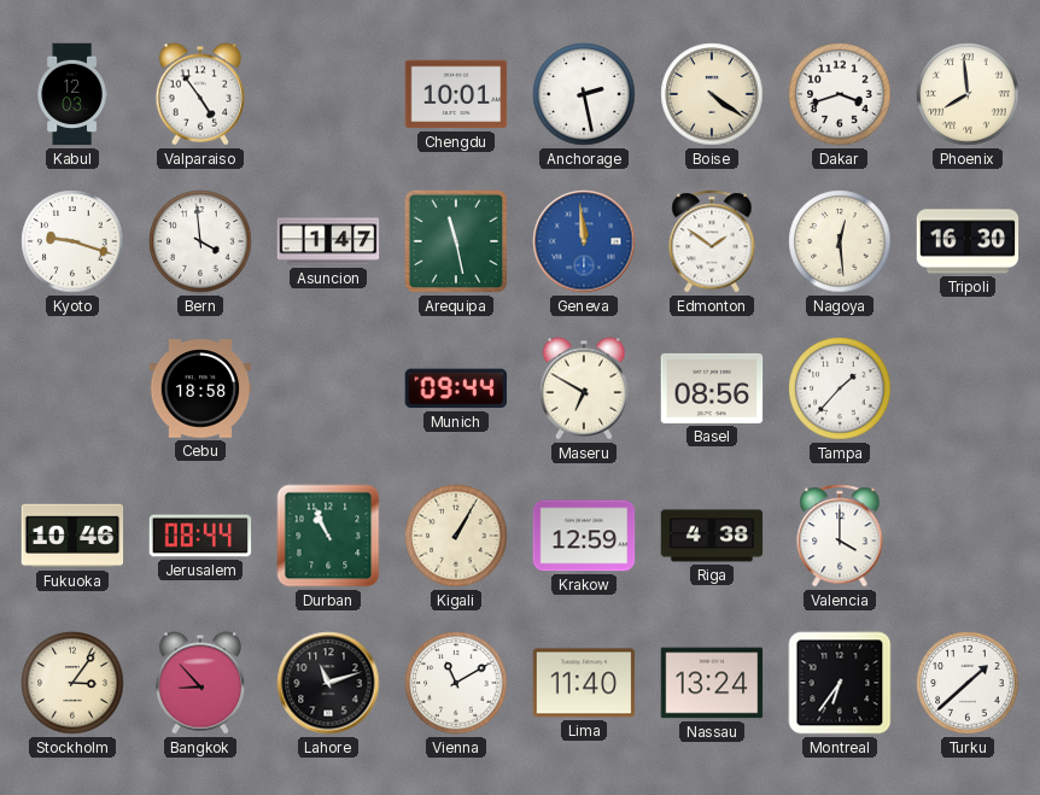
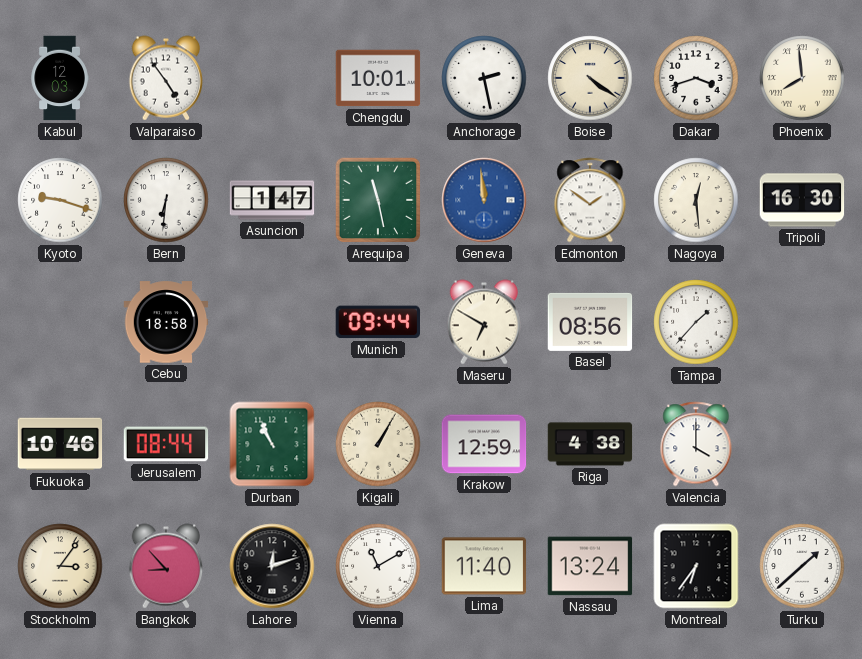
Bern: 3:59 -> 6:31
Lahore: 11:12 -> 12:12
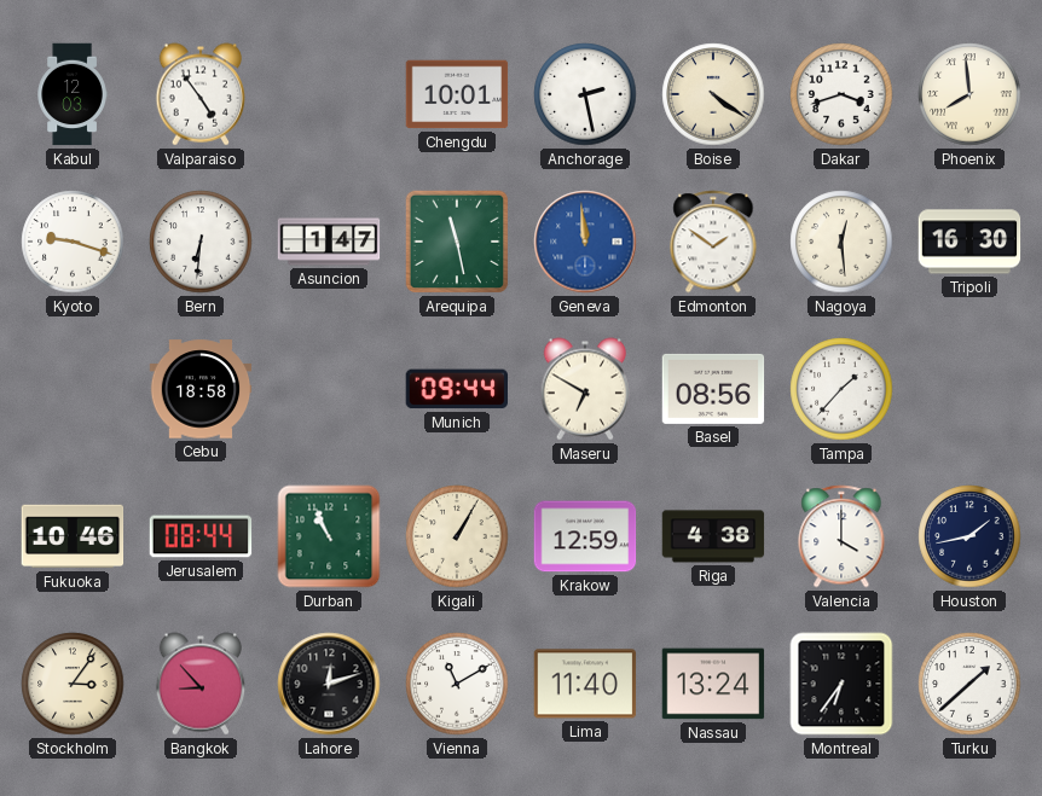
Houston: none -> 1:43
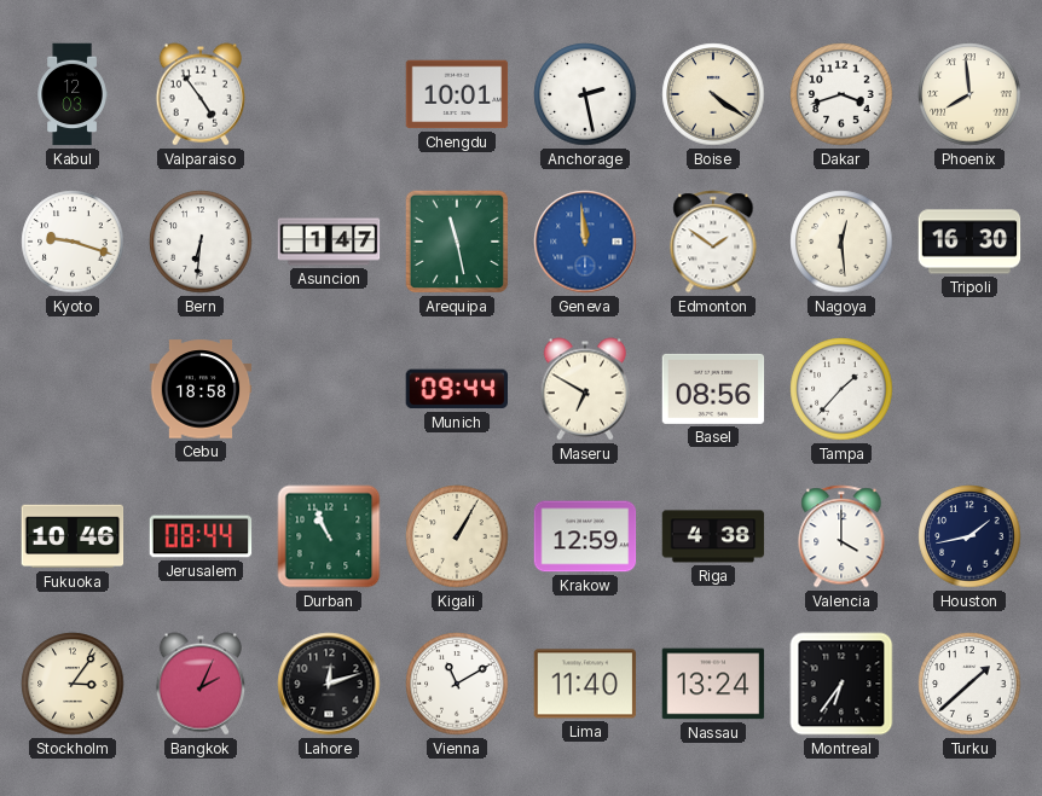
Bangkok: 8:53 -> 2:04
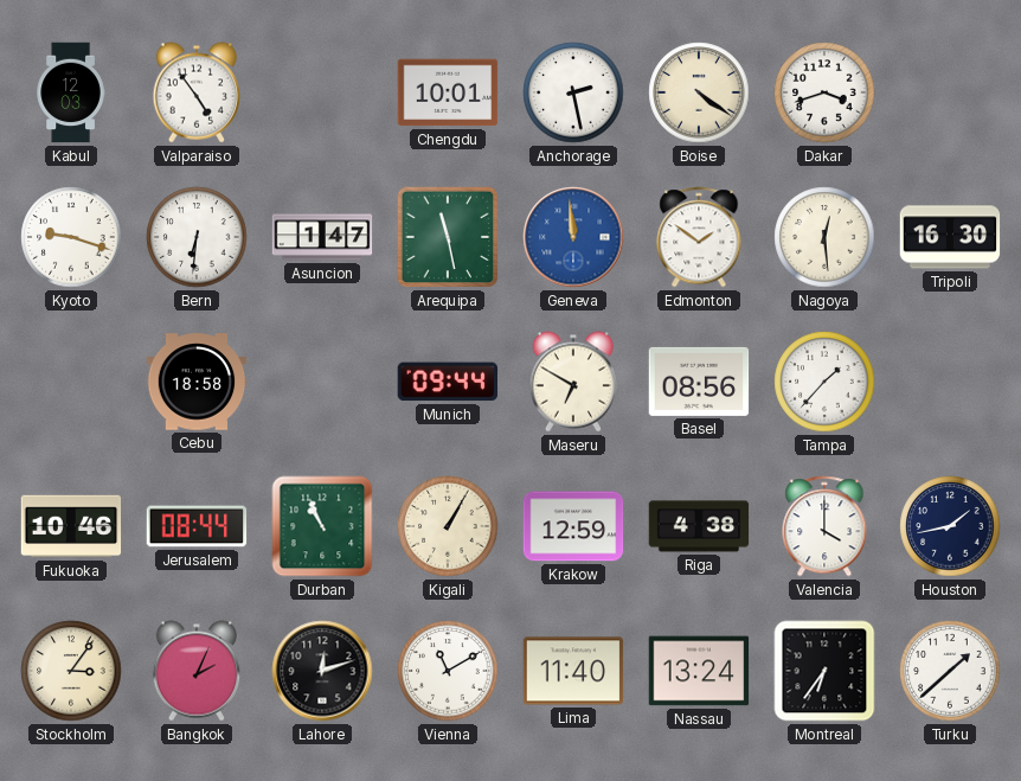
Phoenix: 7:59 -> none
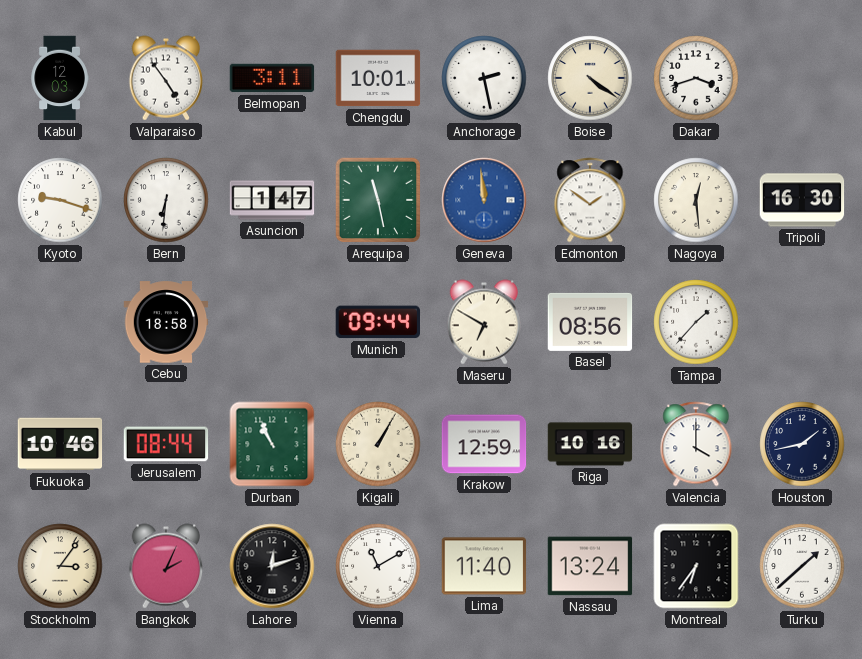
Belmopan: none -> 3:11
Riga: 4:38 -> 10:16
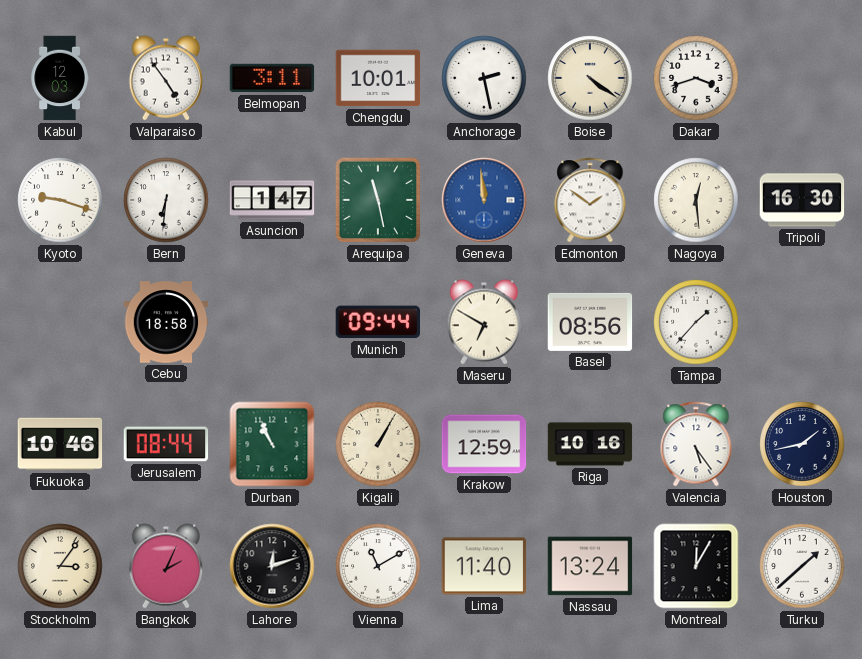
Valencia: 4:00 -> 5:24
Montreal: 6:36 -> 12:05
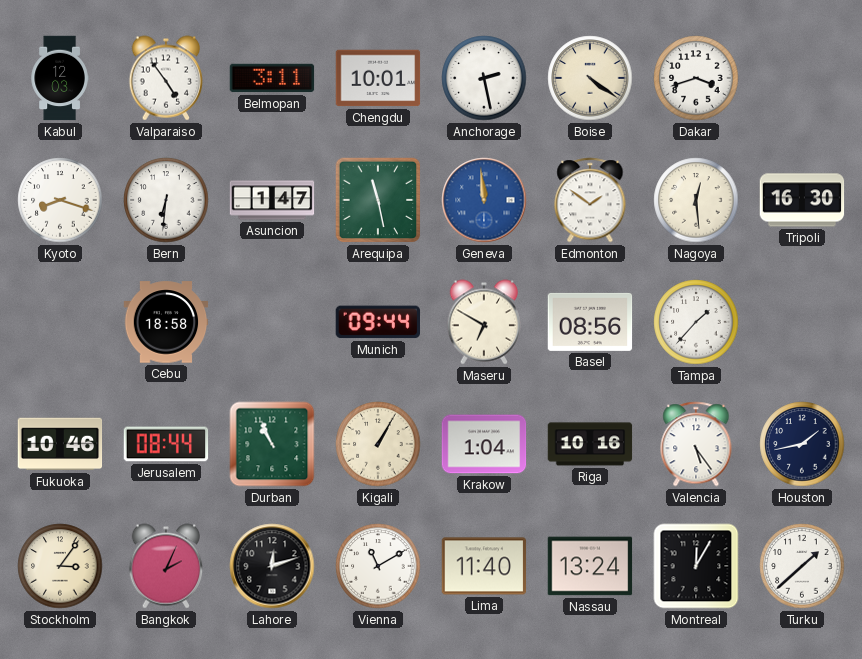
Kyoto: 9:18 -> 8:18
Krakow: 12:59 -> 1:04
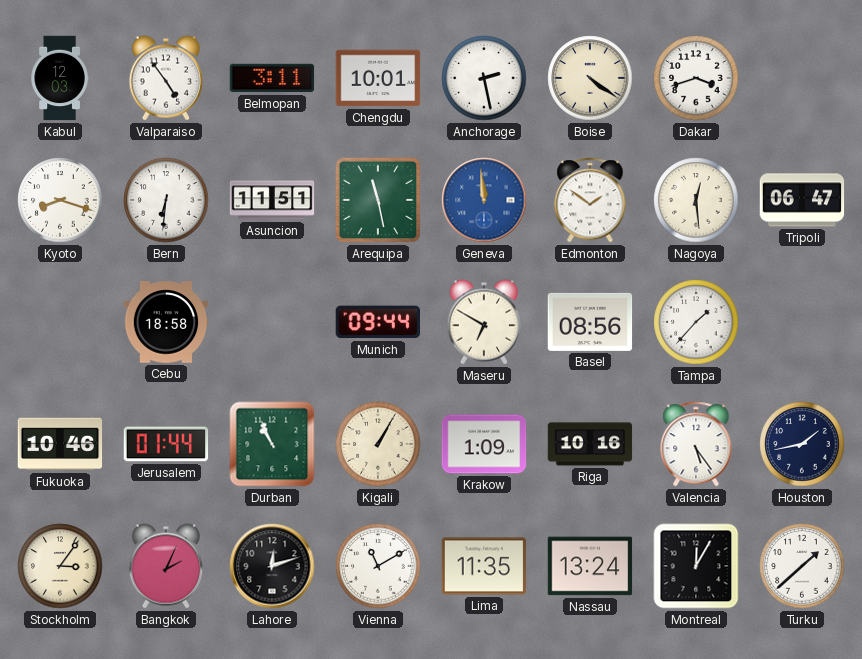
Asuncion: 1:47 -> 11:51
Tripoli: 16:30 -> 06:47
Jerusalem: 08:44 -> 01:44
Krakow: 1:04 -> 1:09
Lima: 11:40 -> 11:35
